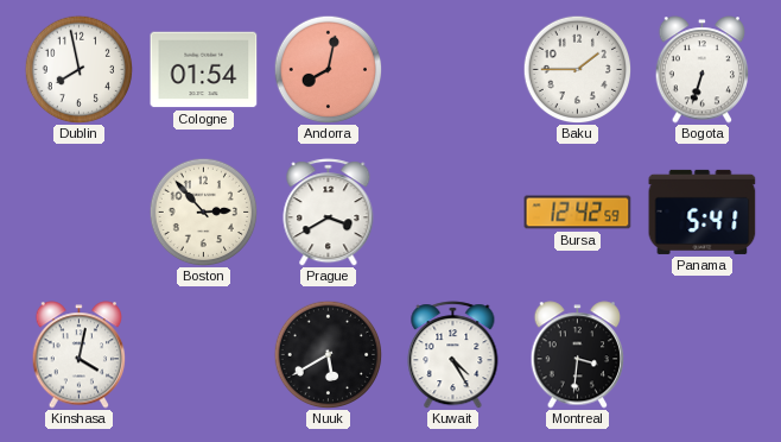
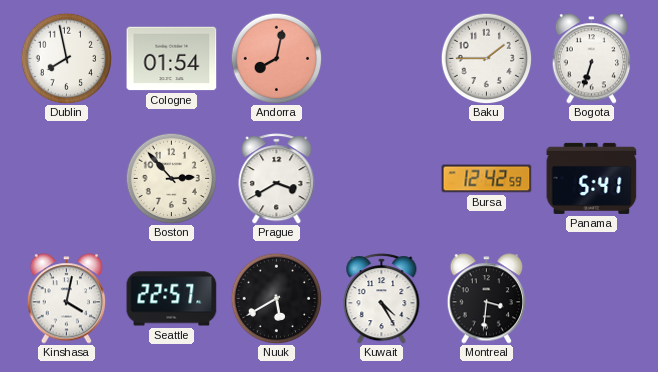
Seattle: none -> 22:57
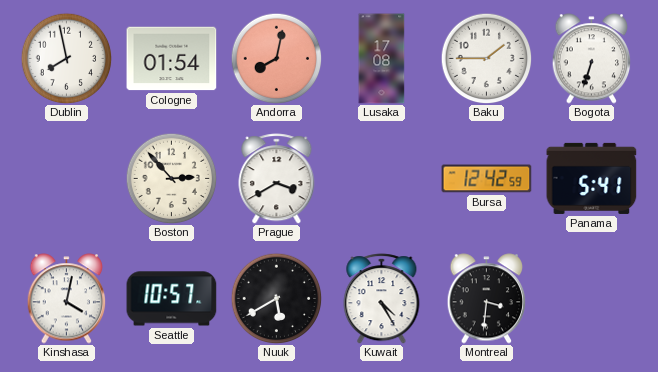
Lusaka: none -> 17:08
Seattle: 22:57 -> 10:57
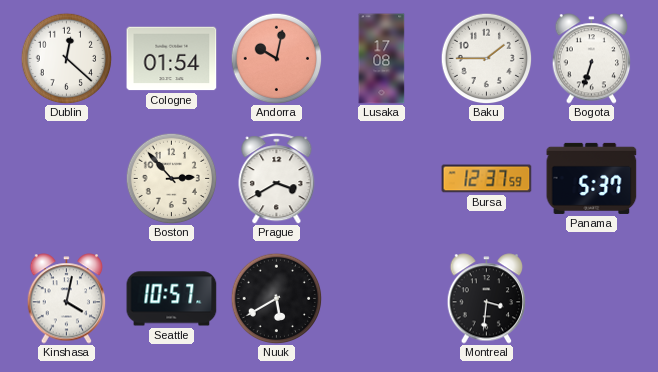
Dublin: 7:58 -> 12:22
Andorra: 8:02 -> 10:02
Bursa: 12:42 -> 12:37
Panama: 5:41 -> 5:37
Kuwait: 4:25 -> none
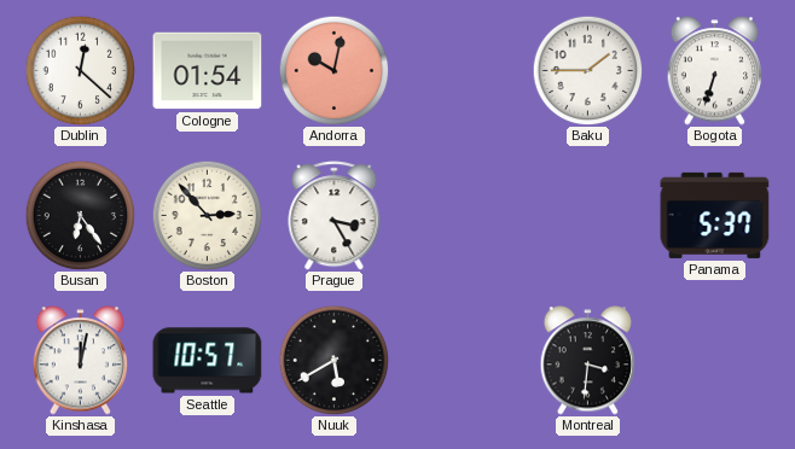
Lusaka: 17:08 -> none
Busan: none -> 6:24
Prague: 3:40 -> 3:25
Bursa: 12:37 -> none
Kinshasa: 4:02 -> 12:02
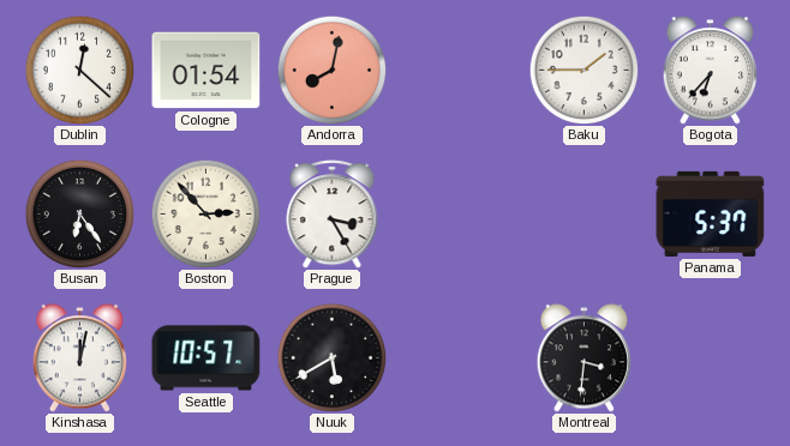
Andorra: 10:02 -> 8:02
Bogota: 6:33 -> 6:37
